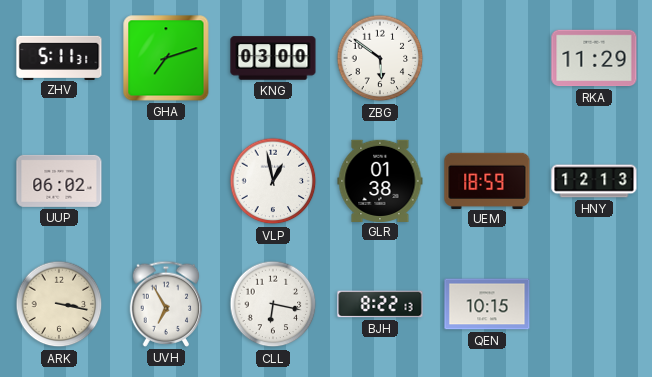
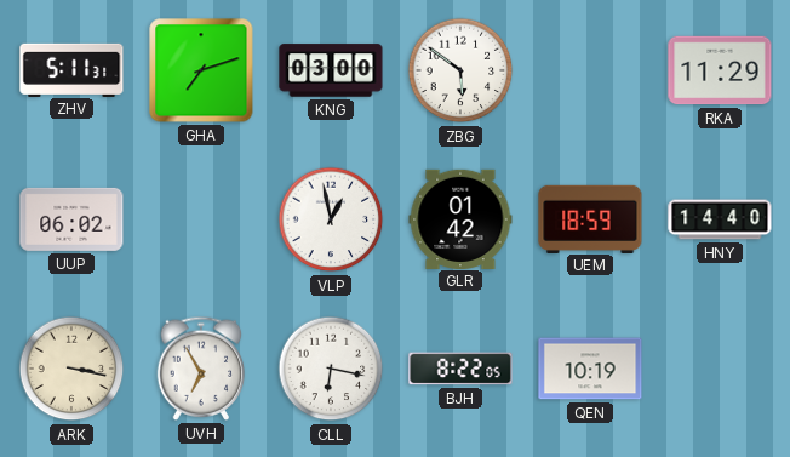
GLR: 01:38 -> 01:42
HNY: 12:13 -> 14:40
BJH: 8:22:13 -> 8:22:05
QEN: 10:15 -> 10:19
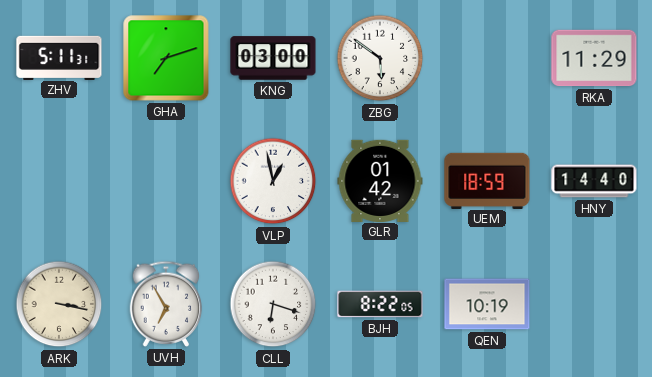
UUP: 06:02 -> none
CLL: 6:17 -> 6:18
